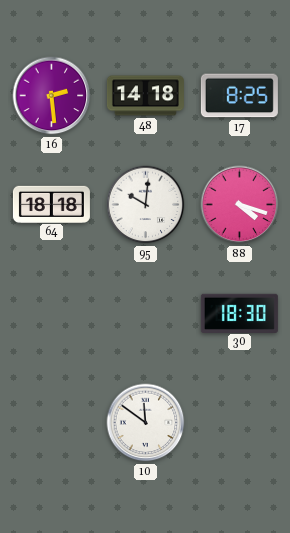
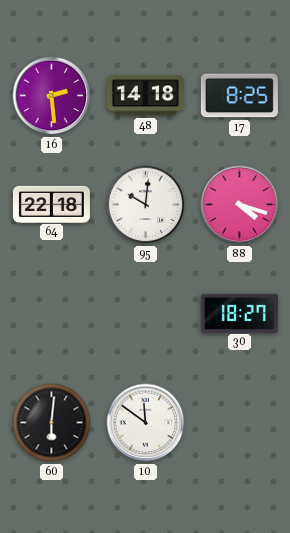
64: 18:18 -> 22:18
30: 18:30 -> 18:27
60: none -> 6:01
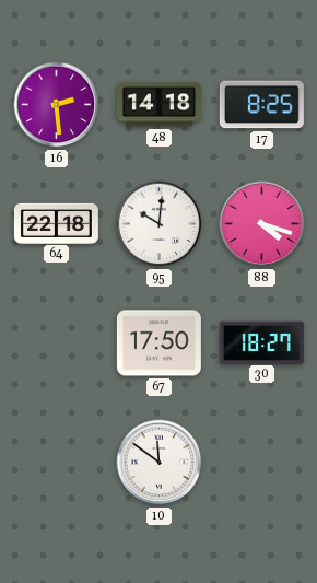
67: none -> 17:50
60: 6:01 -> none
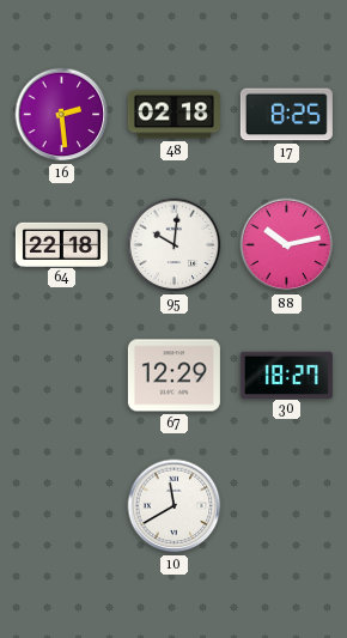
48: 14:18 -> 02:18
88: 4:18 -> 10:13
67: 17:50 -> 12:29
10: 11:51 -> 11:40
